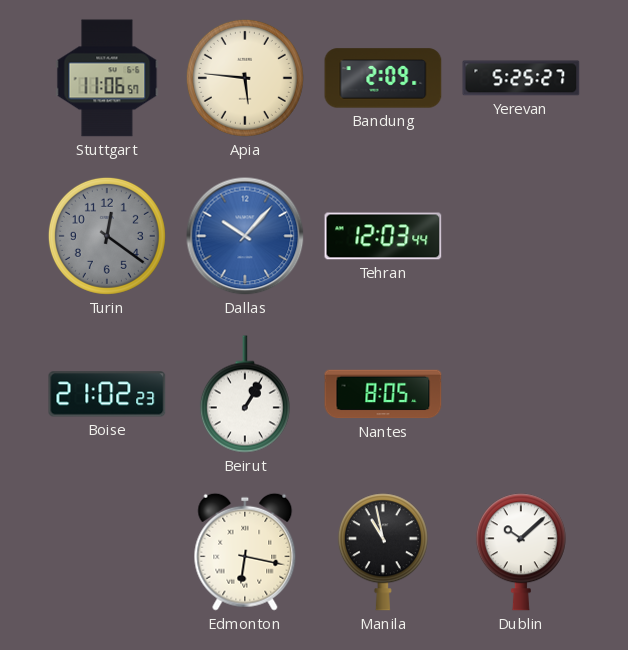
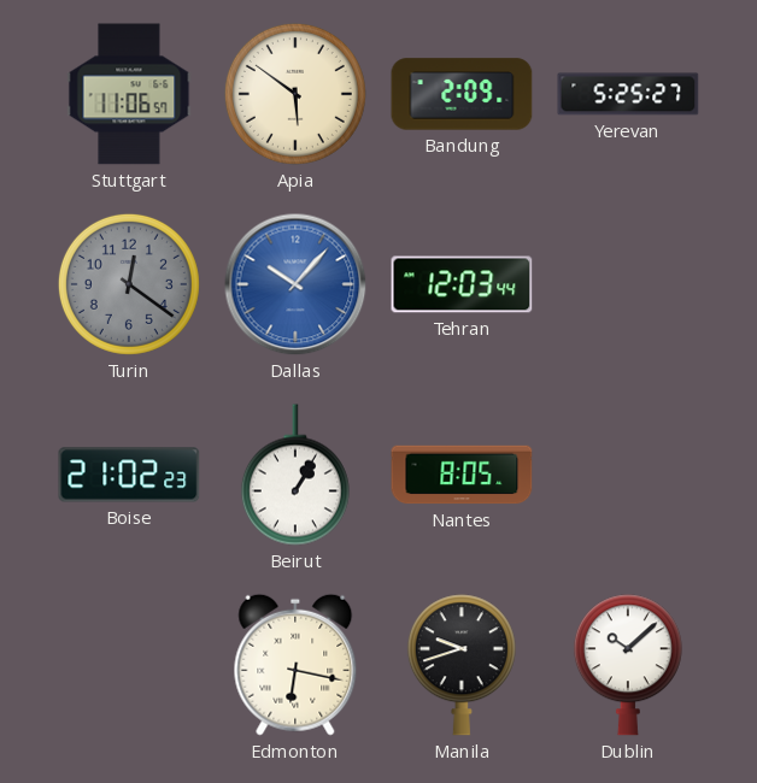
Apia: 5:46 -> 5:51
Manila: 10:58 -> 9:42
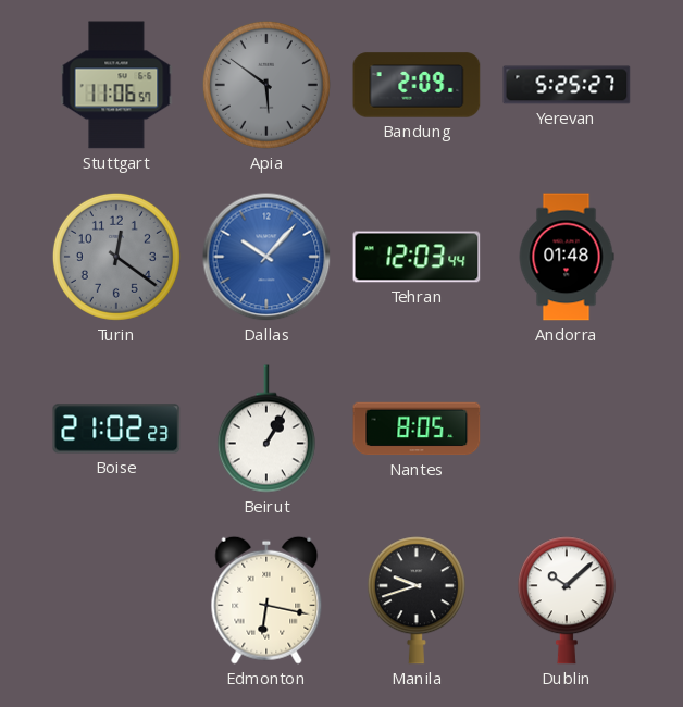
Apia dial: cream -> grey
Andorra: none -> 01:48
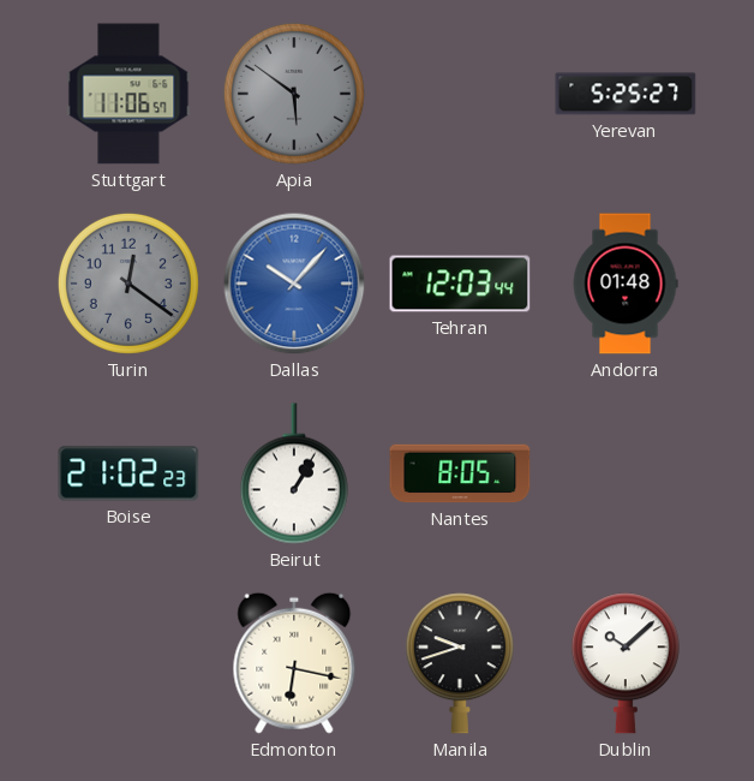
Bandung: 2:09 -> none
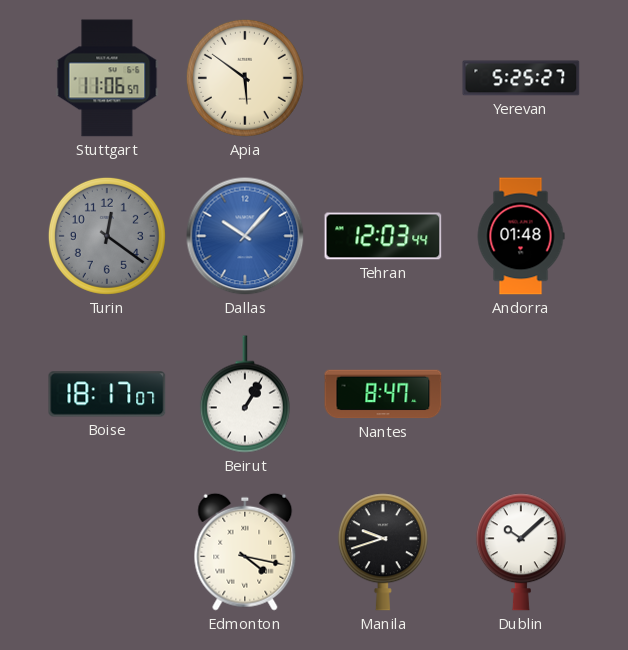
Apia dial: grey -> cream
Boise: 21:02 -> 18:17
Nantes: 8:05 -> 8:47
Edmonton: 6:17 -> 4:17
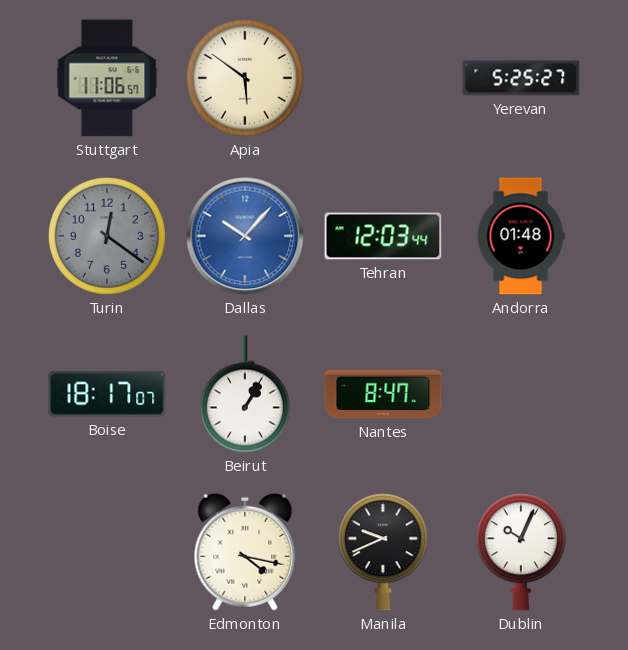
Manila: 9:42 -> 9:41
Dublin: 10:08 -> 10:04
